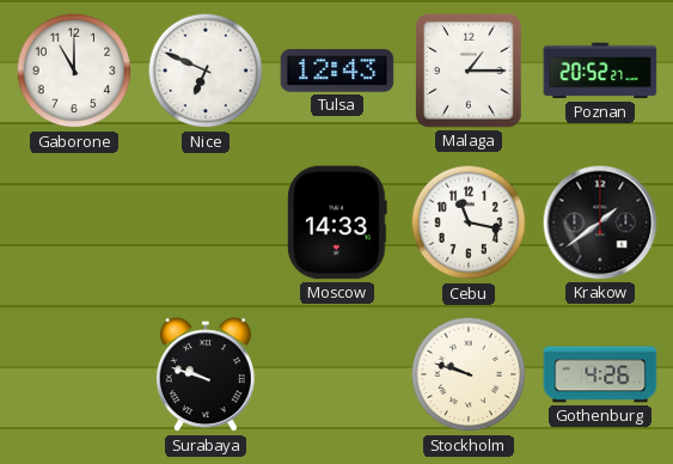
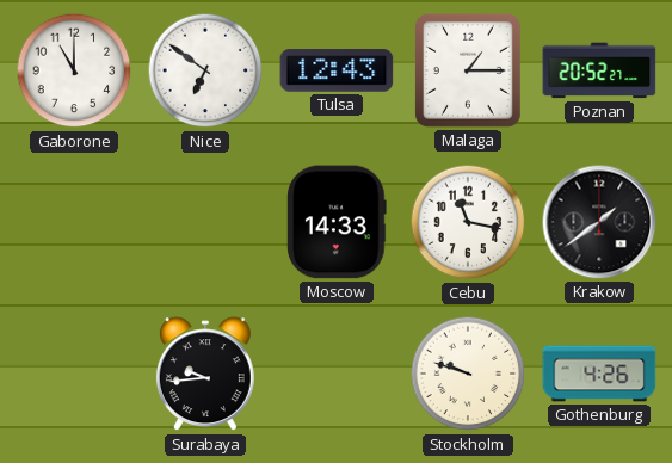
Nice: 6:49 -> 6:51
Surabaya: 9:48 -> 9:44
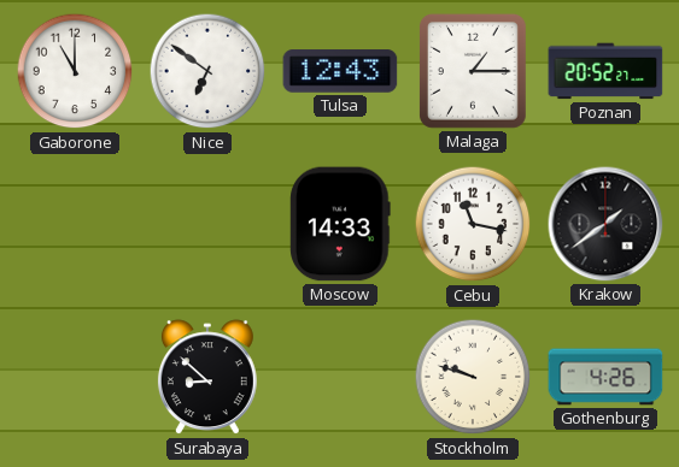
Surabaya: 9:44 -> 8:52
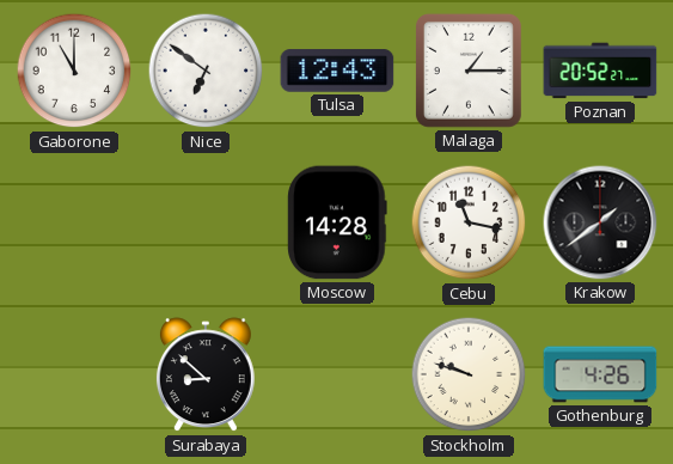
Moscow: 14:33 -> 14:28
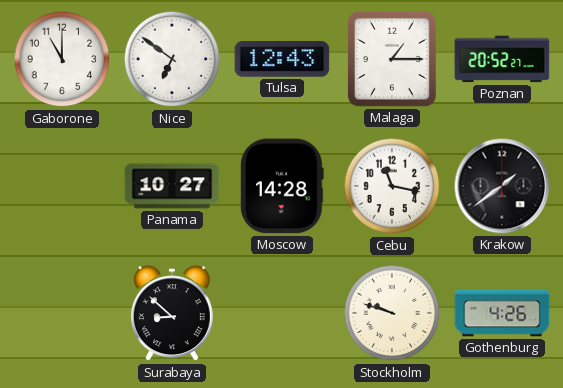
Panama: none -> 10:27
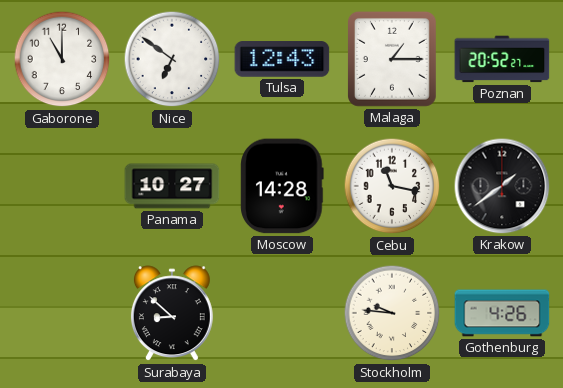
Stockholm: 9:48 -> 9:46
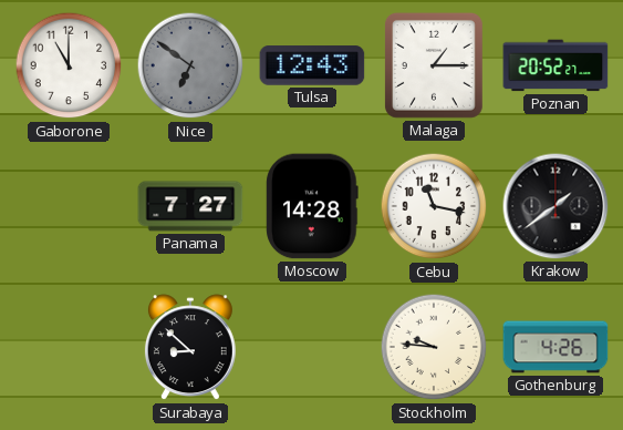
Nice dial: white -> grey
Panama: 10:27 -> 7:27
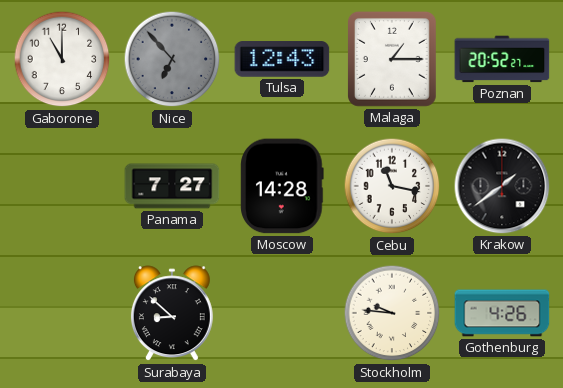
Nice: 6:51 -> 6:53
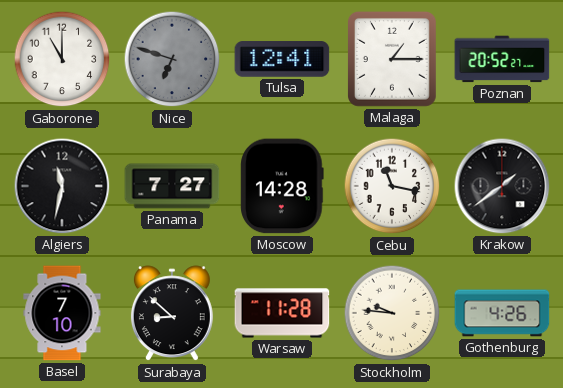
Nice: 6:53 -> 6:48
Tulsa: 12:43 -> 12:41
Algiers: none -> 11:32
Basel: none -> 7:10
Warsaw: none -> 11:28
